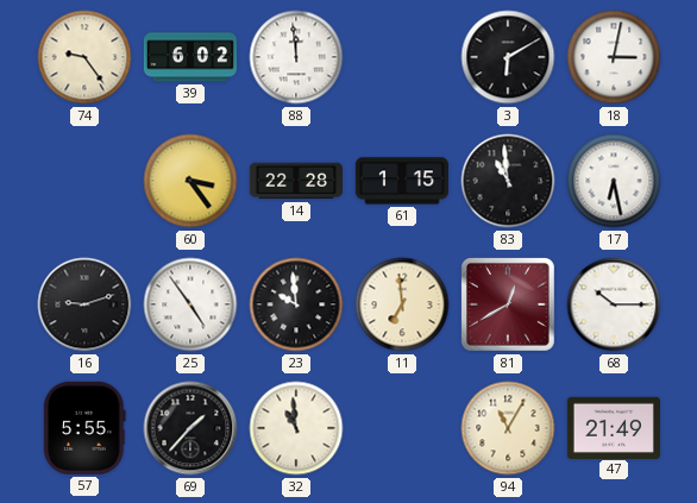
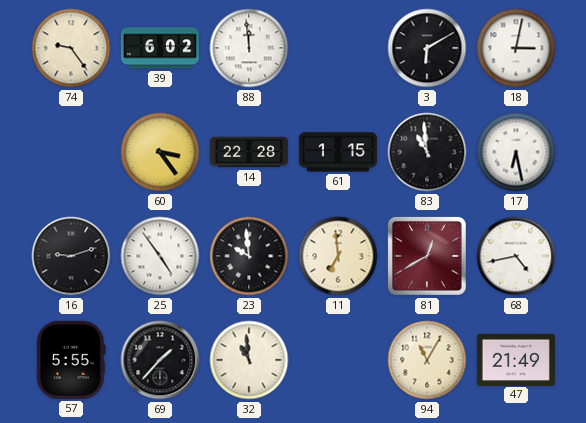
68: 10:15 -> 4:43
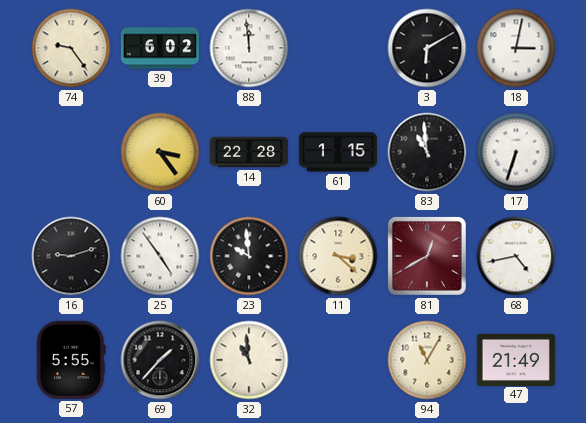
17: 6:28 -> 6:33
11: 6:59 -> 3:22
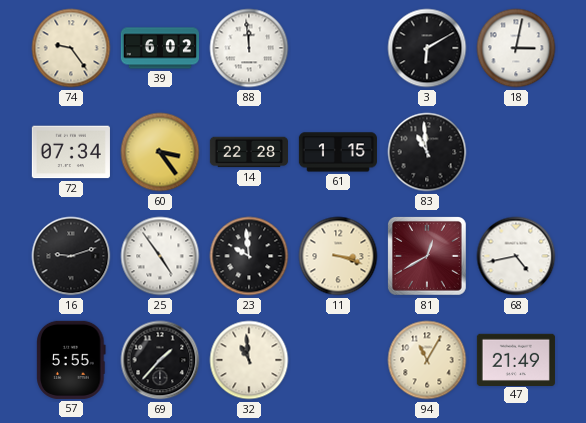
72: none -> 07:34
17: 6:33 -> none
11: 3:22 -> 3:18
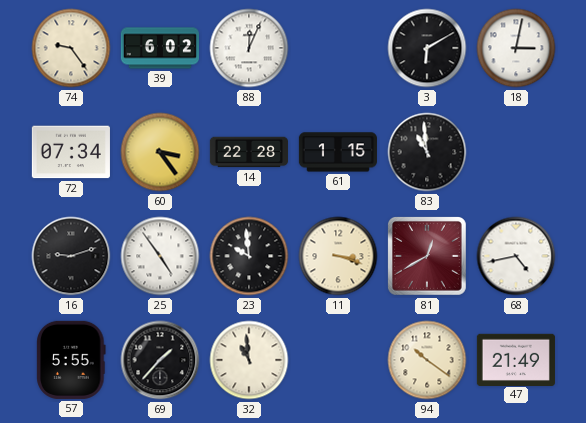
88: 11:59 -> 12:04
94: 11:05 -> 10:21
